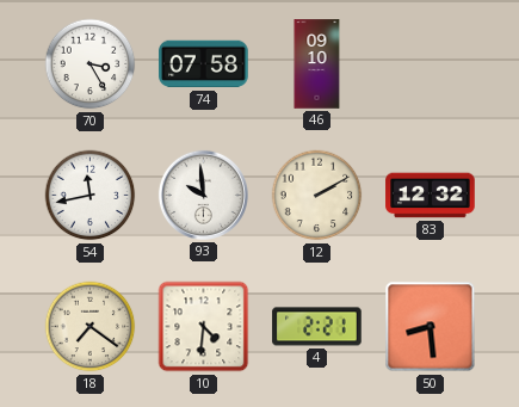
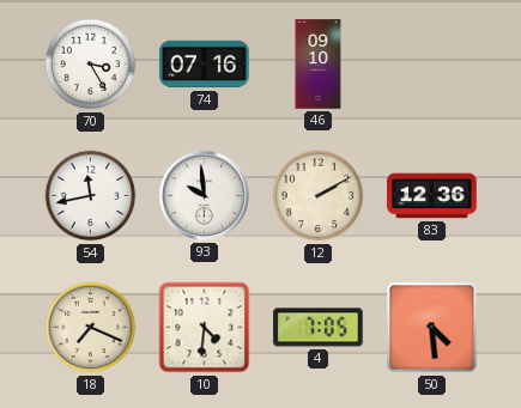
74: 07:58 -> 07:16
83: 12:32 -> 12:36
18: 7:21 -> 7:19
4: 2:21 -> 7:05
50: 8:29 -> 4:29
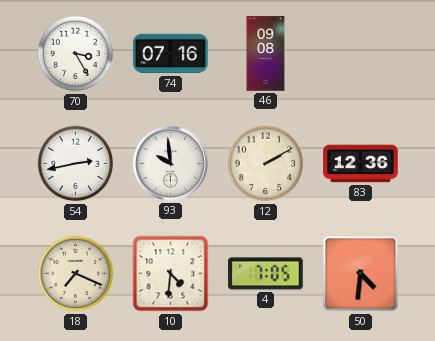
46: 09:10 -> 09:08
54: 11:43 -> 2:43
50: 4:29 -> 4:31
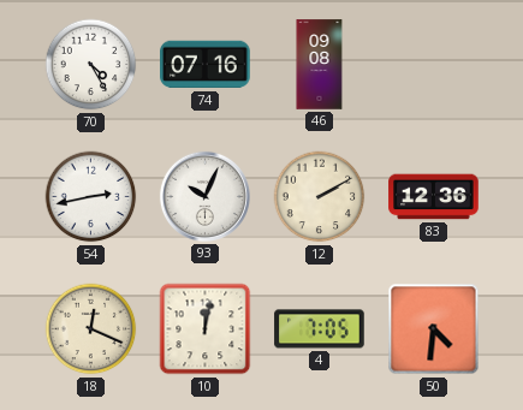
70: 3:25 -> 4:25
93: 9:59 -> 10:04
18: 7:19 -> 12:19
10: 4:31 -> 12:02
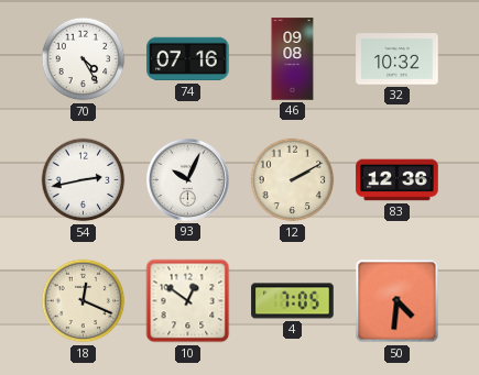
32: none -> 10:32
10: 12:02 -> 12:51
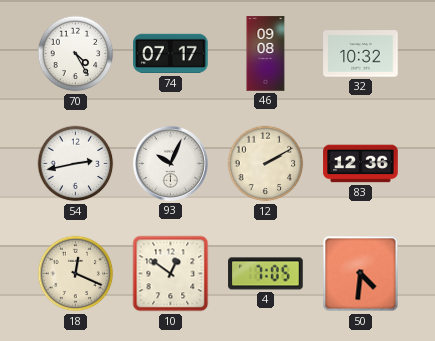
74: 07:16 -> 07:17
